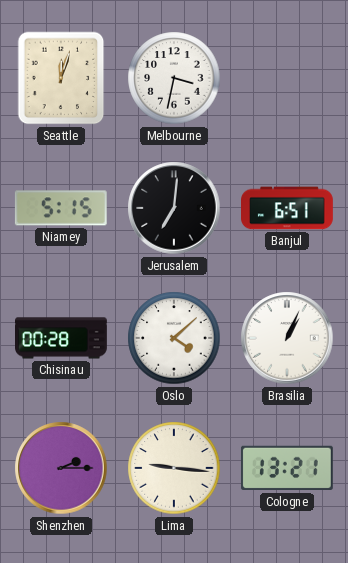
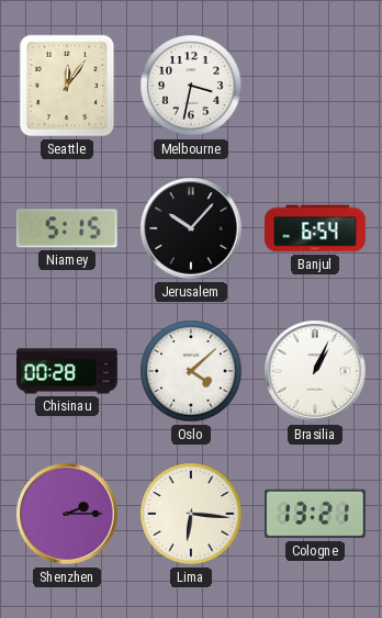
Seattle: 12:03 -> 12:06
Jerusalem: 7:01 -> 10:07
Banjul: 6:51 -> 6:54
Lima: 9:16 -> 6:16
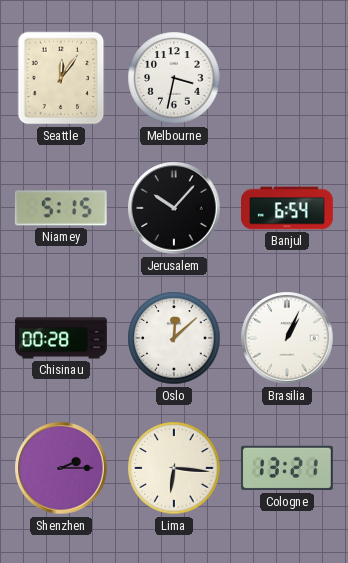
Oslo: 4:08 -> 12:08
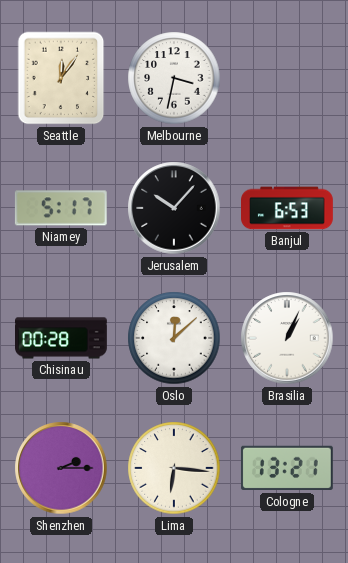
Niamey: 5:15 -> 5:17
Banjul: 6:54 -> 6:53
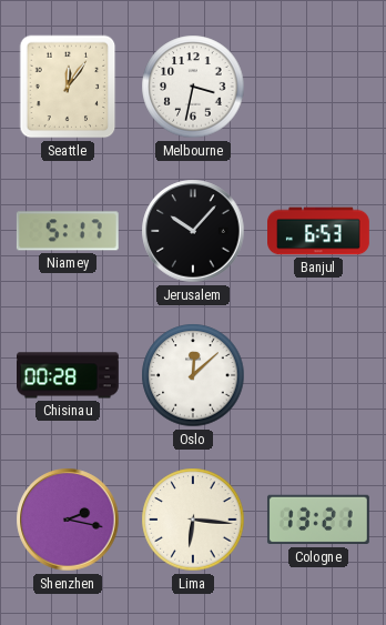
Brasilia: 1:04 -> none
Shenzhen: 2:15 -> 2:17
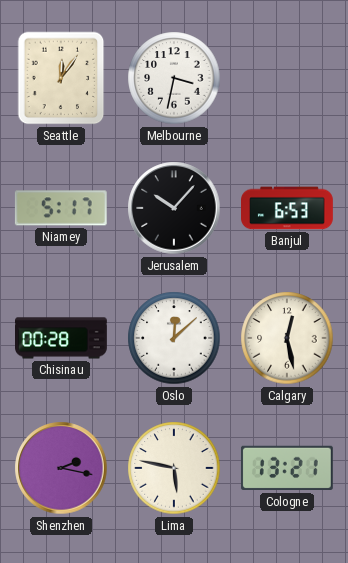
Calgary: none -> 12:28
Lima: 6:16 -> 5:47
